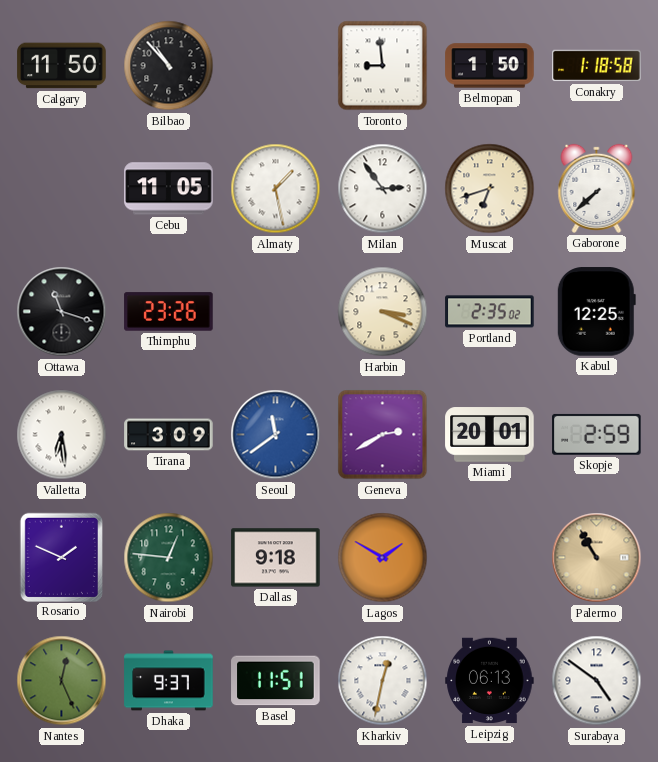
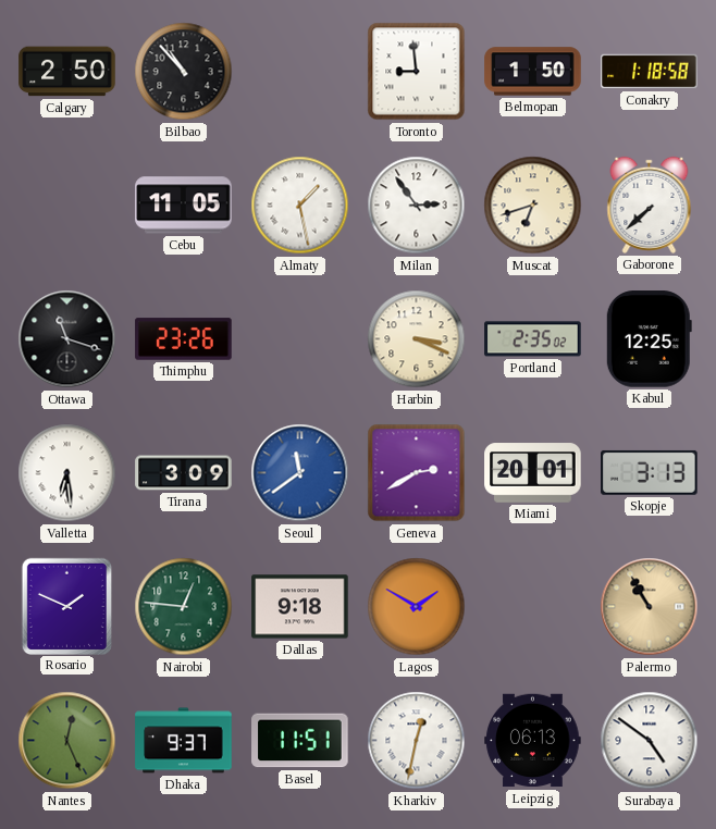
Calgary: 11:50 -> 2:50
Skopje: 2:59 -> 3:13
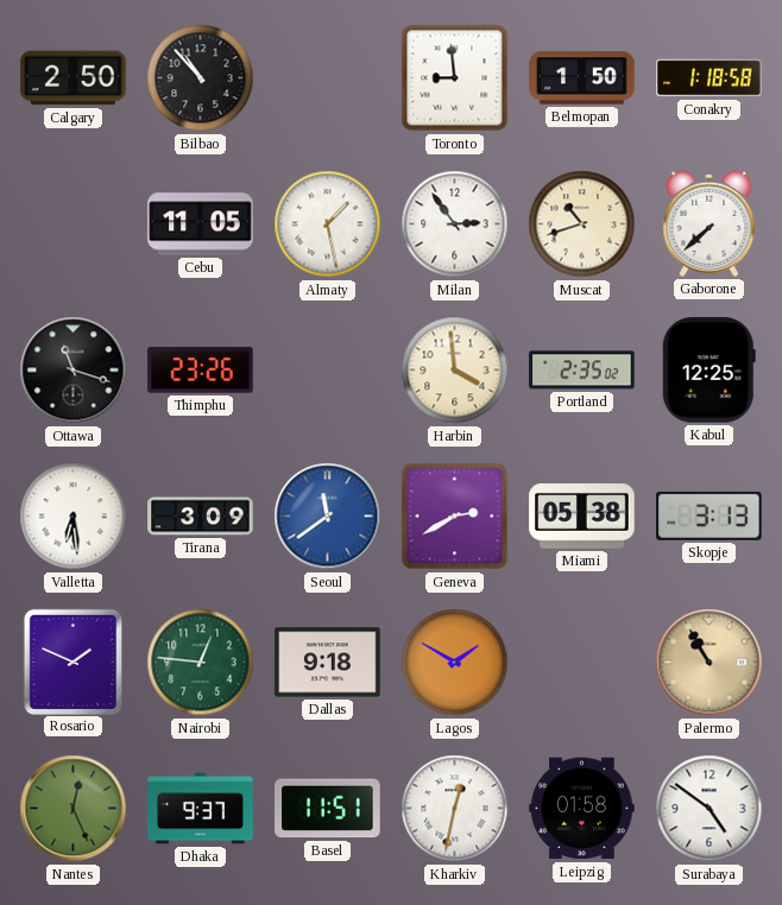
Muscat: 6:42 -> 10:42
Harbin: 3:19 -> 3:59
Miami: 20:01 -> 05:38
Leipzig: 06:13 -> 01:58
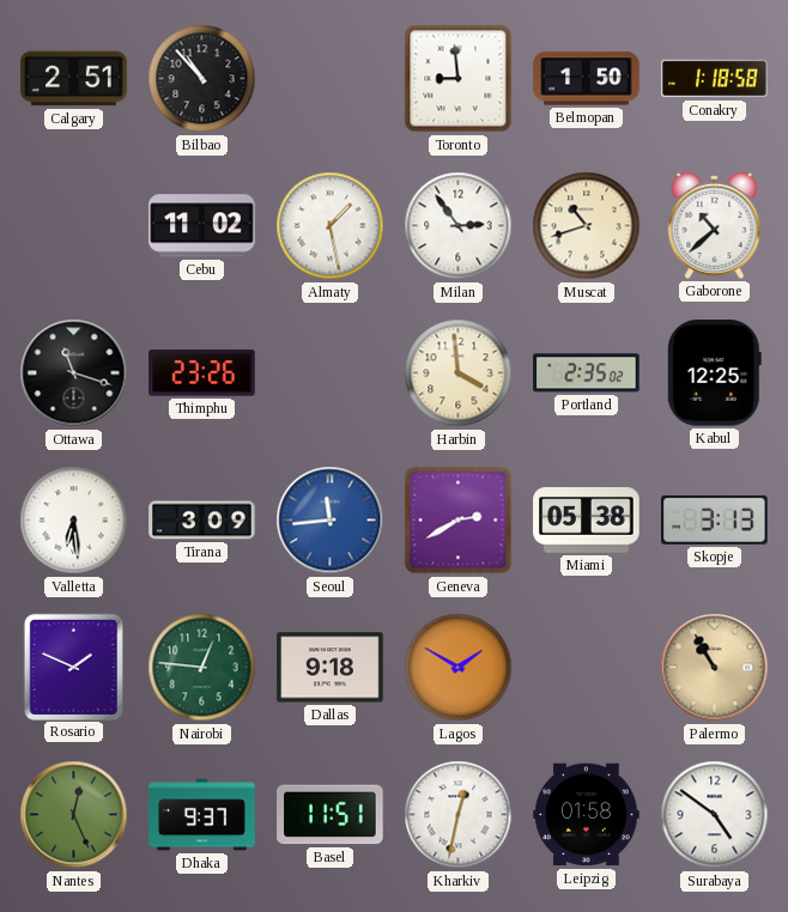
Calgary: 2:50 -> 2:51
Cebu: 11:05 -> 11:02
Gaborone: 7:38 -> 10:38
Seoul: 11:39 -> 11:44
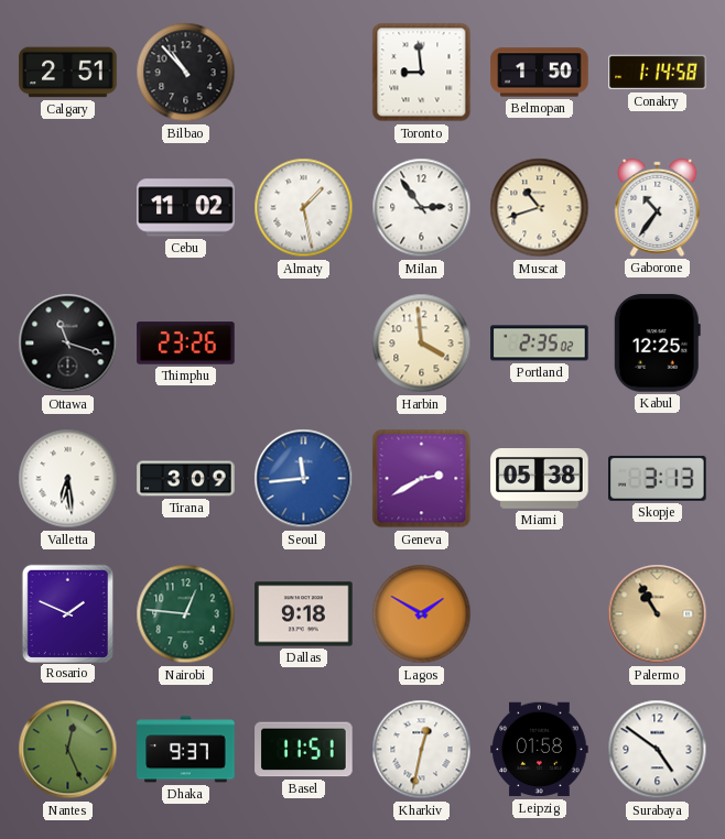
Conakry: 1:18 -> 1:14
Gaborone: 10:38 -> 10:36
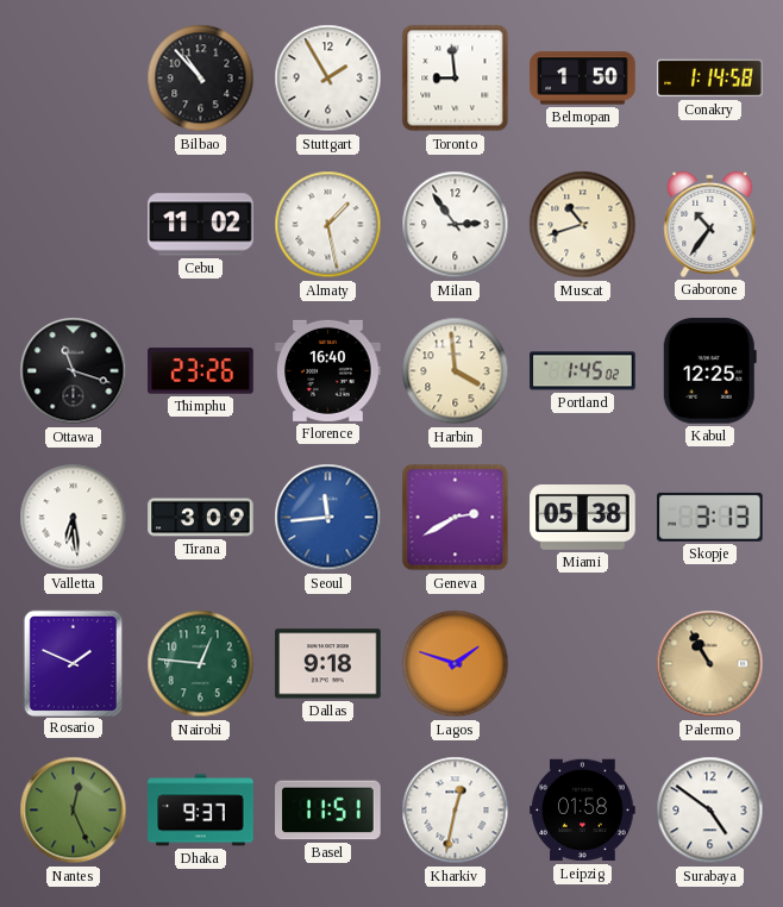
Calgary: 2:51 -> none
Stuttgart: none -> 1:55
Florence: none -> 16:40
Portland: 2:35 -> 1:45
Lagos: 1:50 -> 1:48
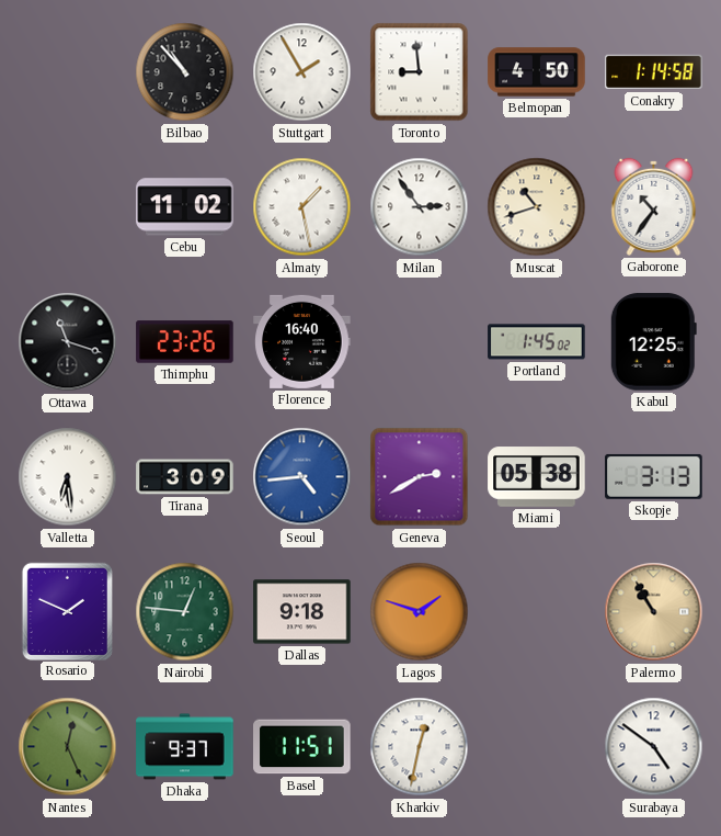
Belmopan: 1:50 -> 4:50
Harbin: 3:59 -> none
Seoul: 11:44 -> 4:44
Leipzig: 01:58 -> none
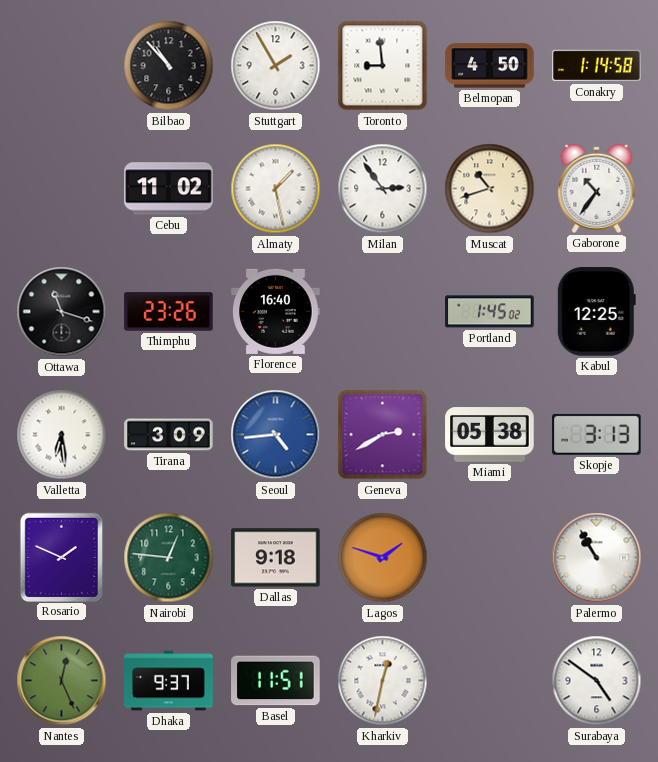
Palermo dial: champagne -> white
